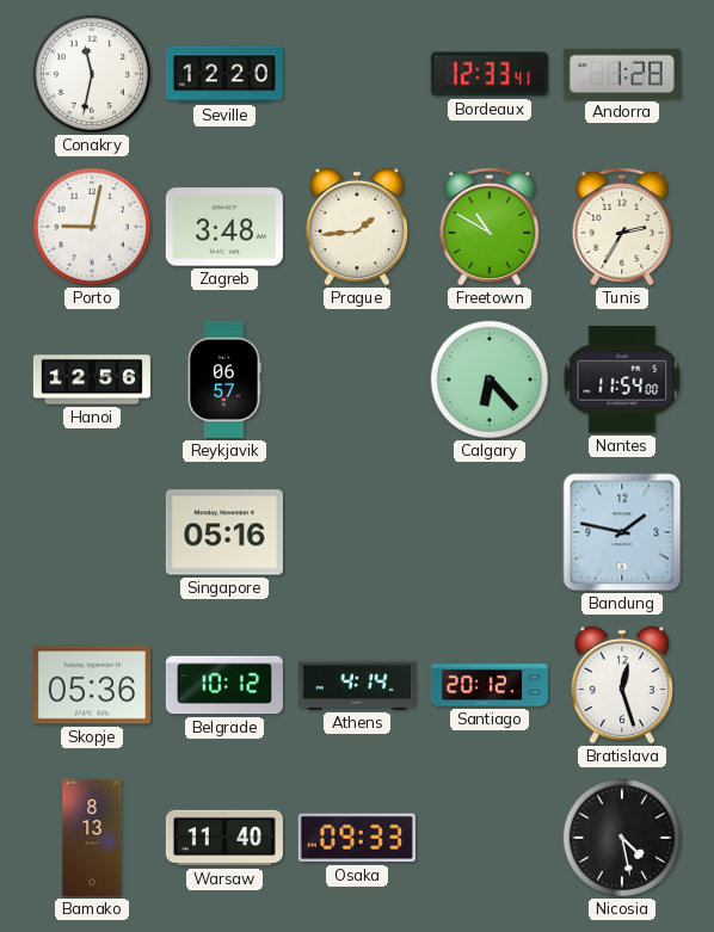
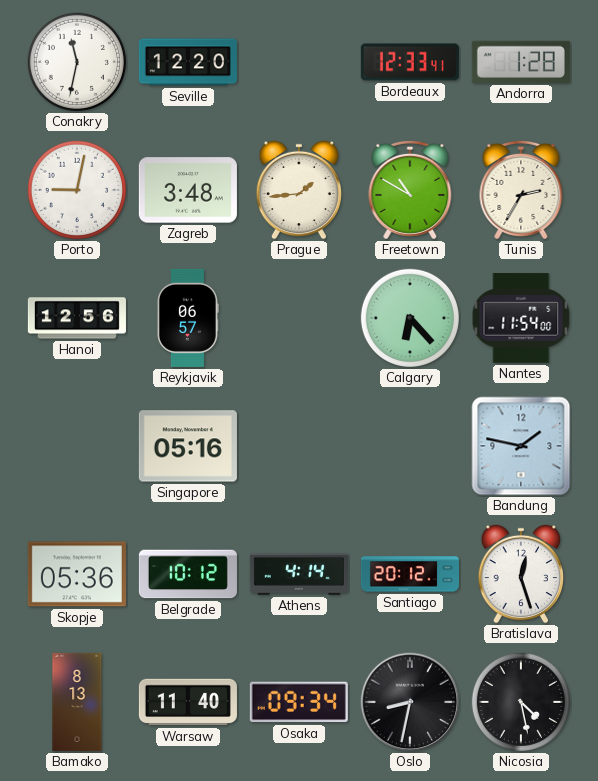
Osaka: 09:33 -> 09:34
Oslo: none -> 8:32
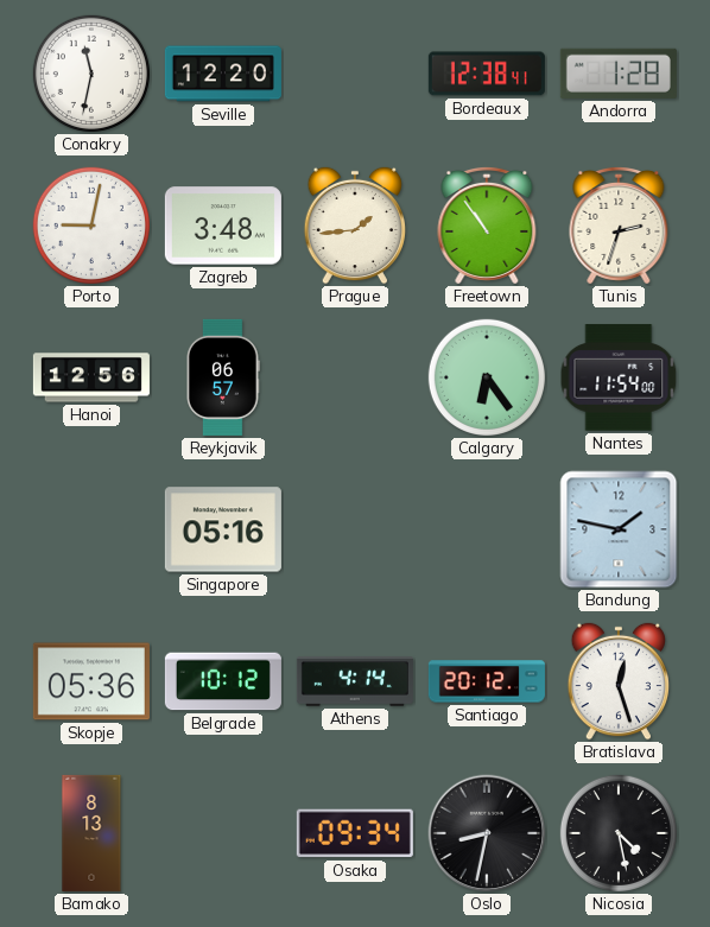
Bordeaux: 12:33 -> 12:38
Freetown: 10:50 -> 10:54
Tunis: 2:35 -> 2:33
Calgary: 6:23 -> 6:24
Warsaw: 11:40 -> none
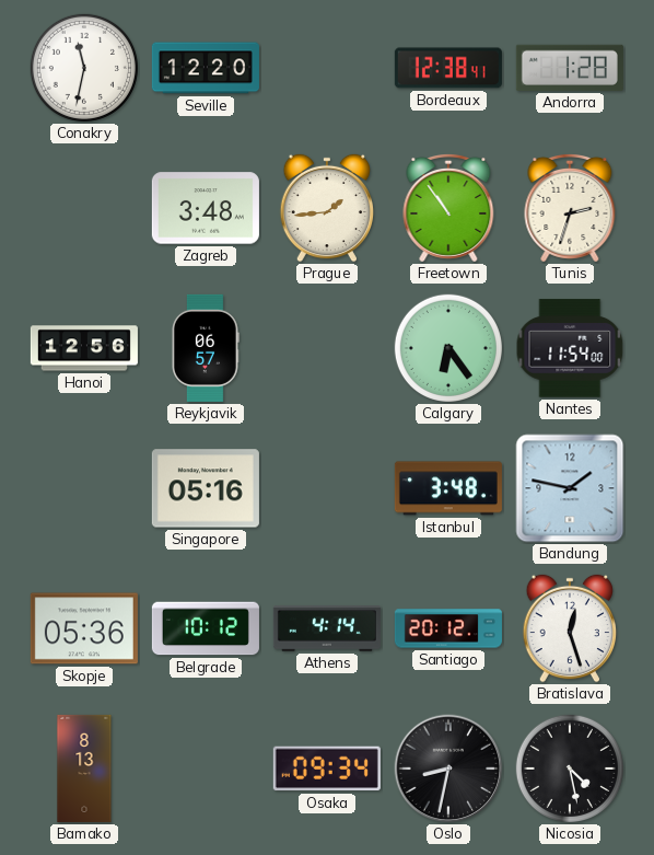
Porto: 9:02 -> none
Istanbul: none -> 3:48
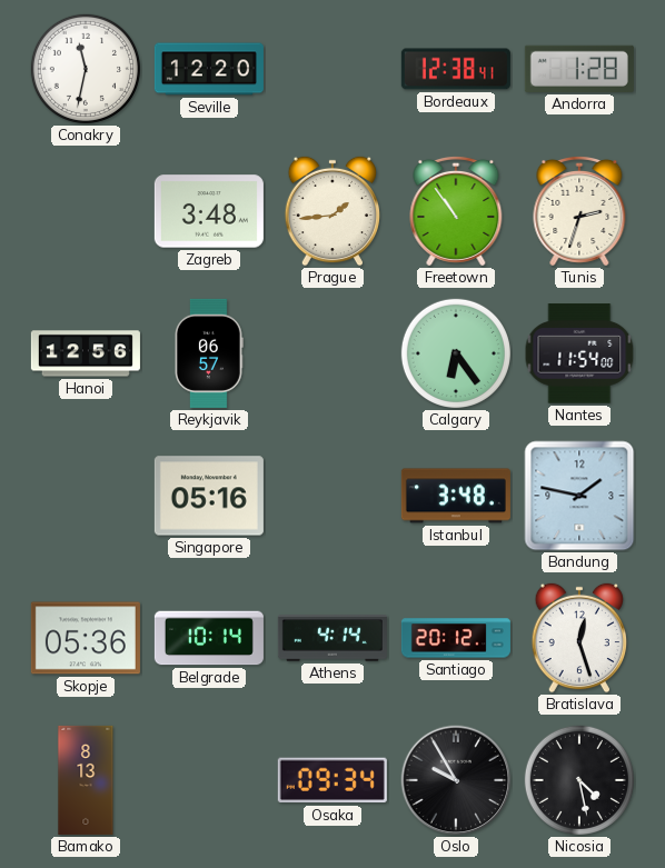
Belgrade: 10:12 -> 10:14
Oslo: 8:32 -> 9:55
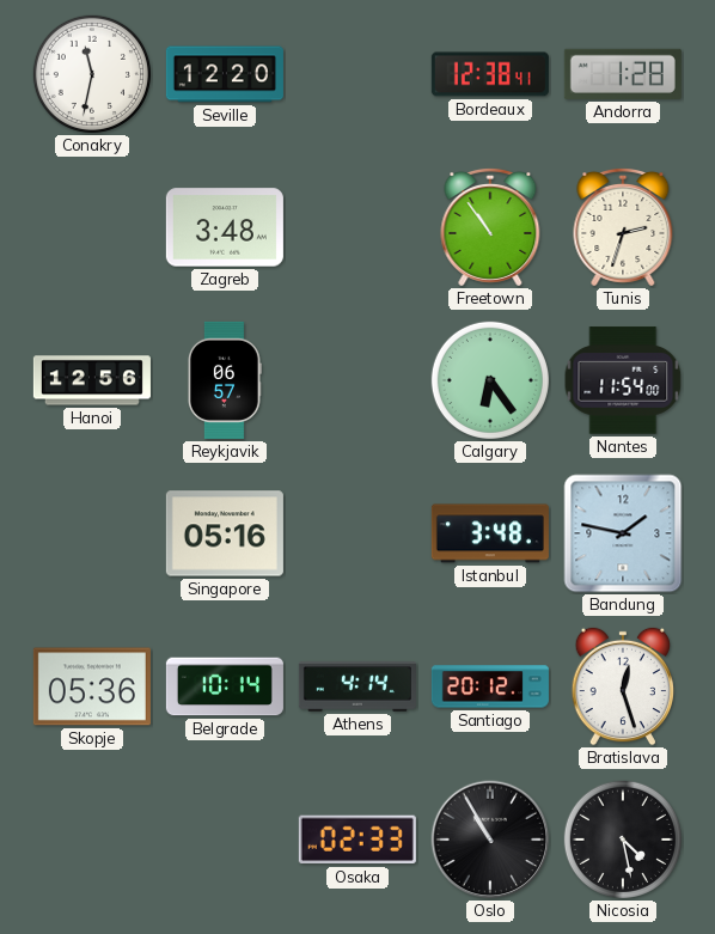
Prague: 1:44 -> none
Bamako: 8:13 -> none
Osaka: 09:34 -> 02:33
Oslo: 9:55 -> 10:55
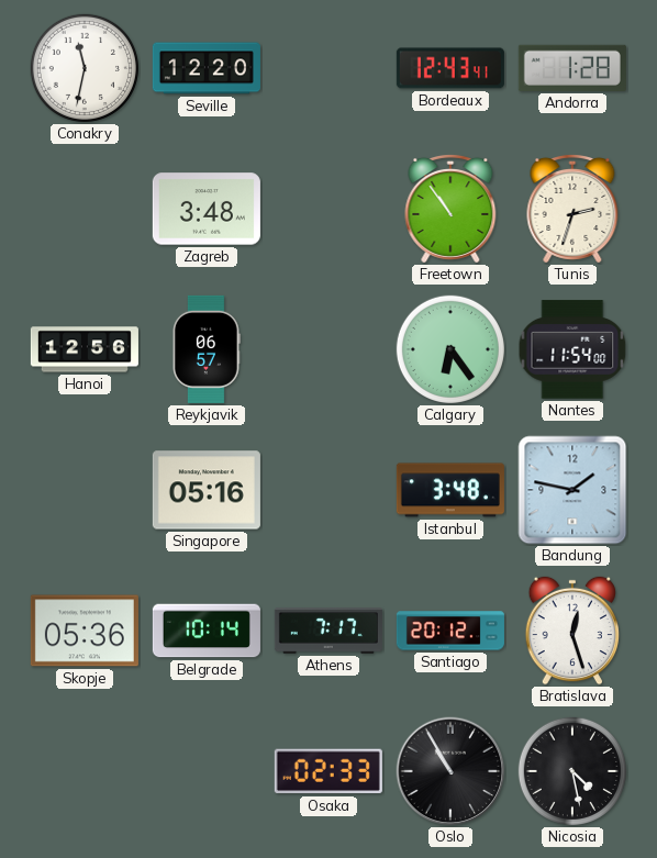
Bordeaux: 12:38 -> 12:43
Athens: 4:14 -> 7:17
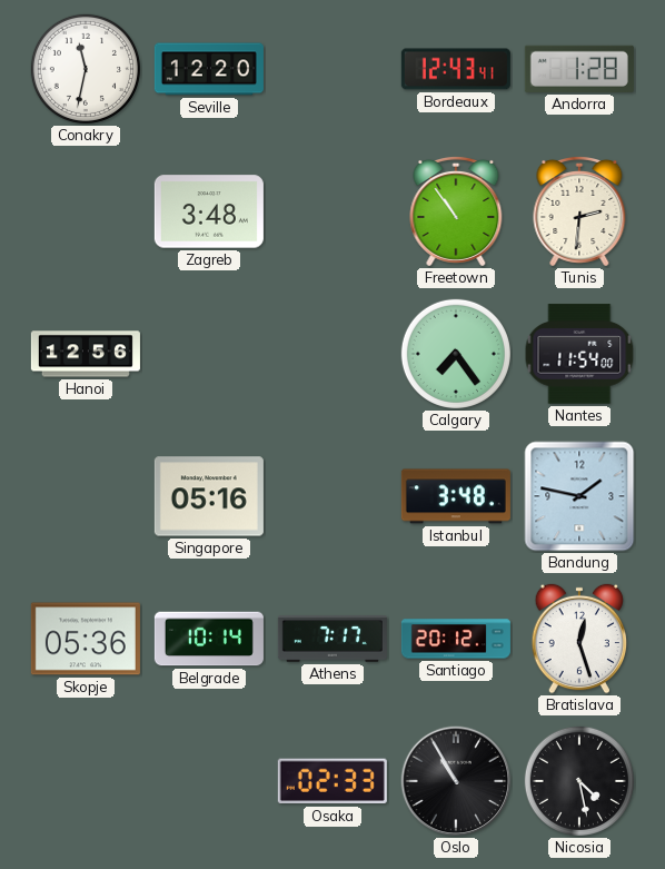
Tunis: 2:33 -> 2:31
Reykjavik: 06:57 -> none
Calgary: 6:24 -> 7:24
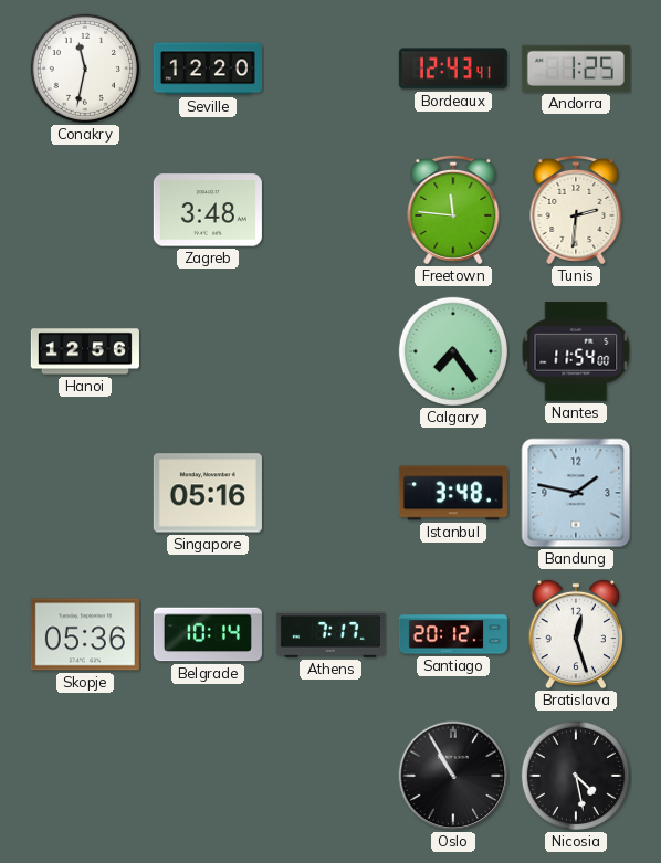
Andorra: 1:28 -> 1:25
Freetown: 10:54 -> 11:46
Osaka: 02:33 -> none
